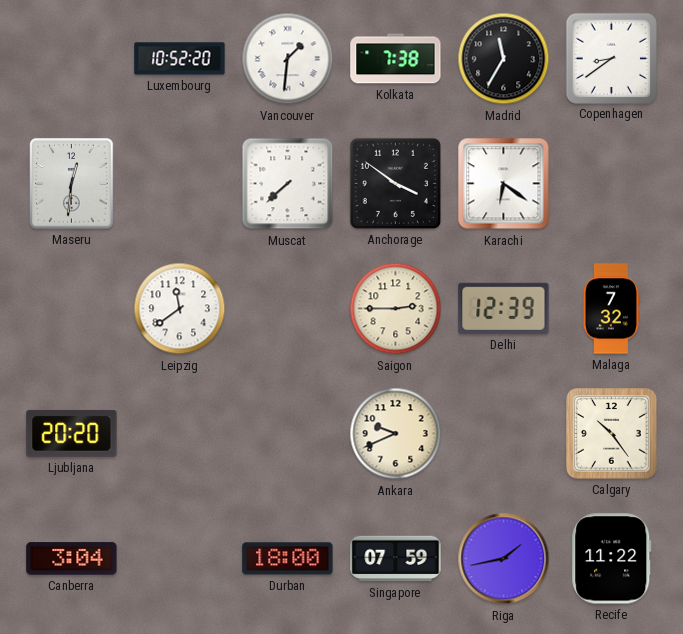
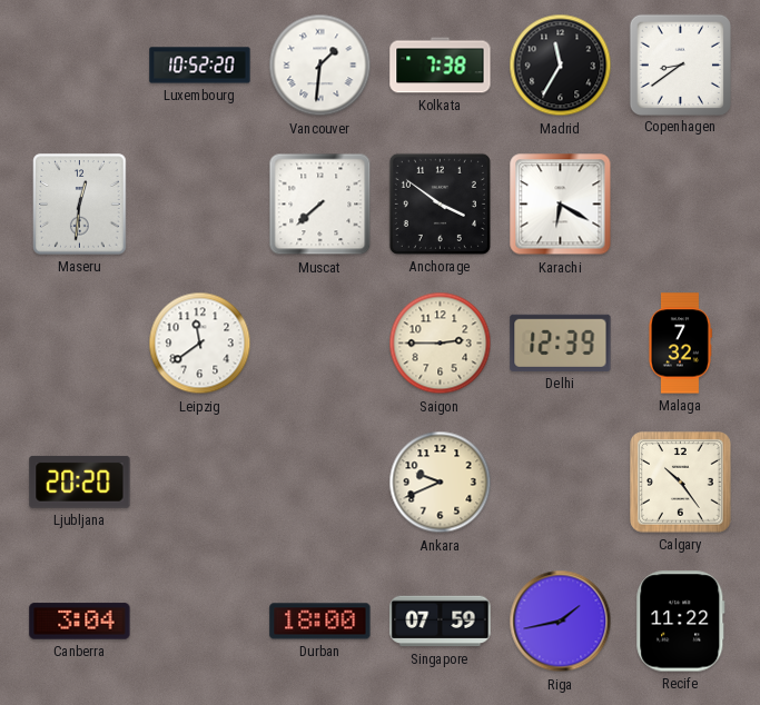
Karachi: 6:21 -> 6:20
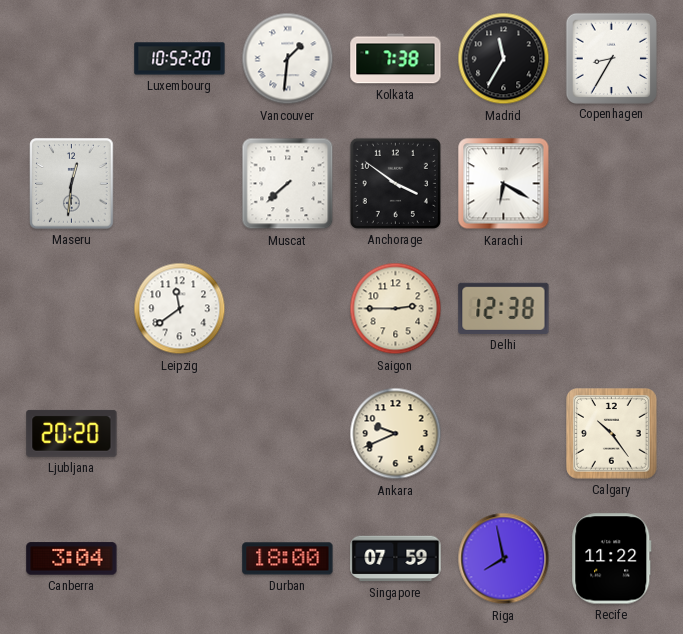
Copenhagen: 8:39 -> 8:35
Delhi: 12:39 -> 12:38
Malaga: 7:32 -> none
Riga: 1:43 -> 7:58
